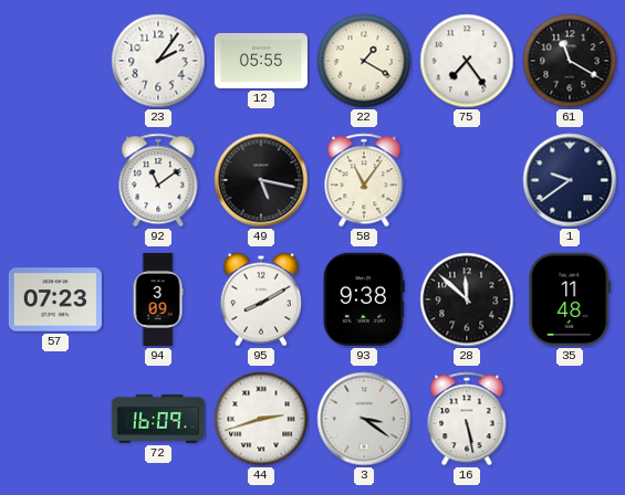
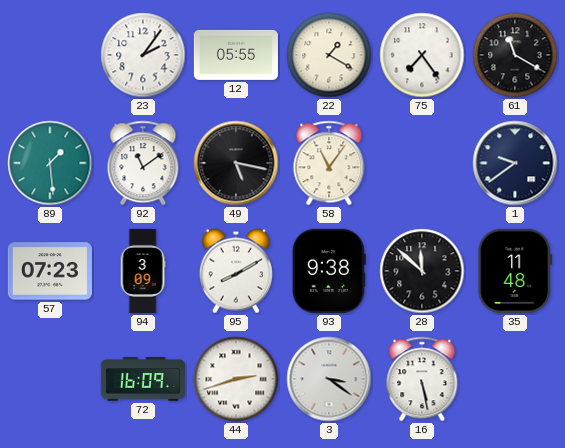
89: none -> 1:29
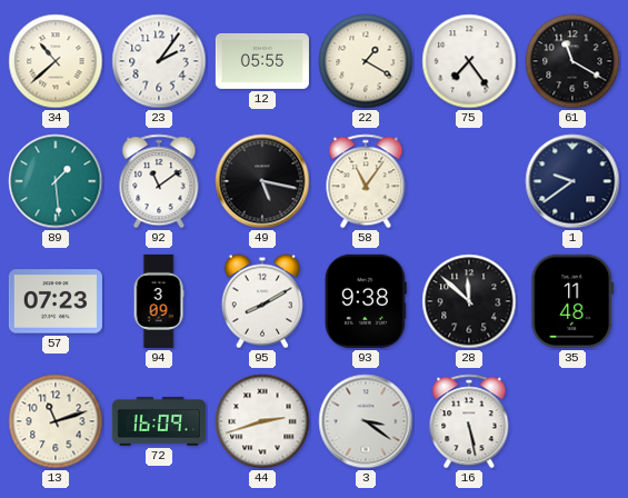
34: none -> 10:38
13: none -> 11:12
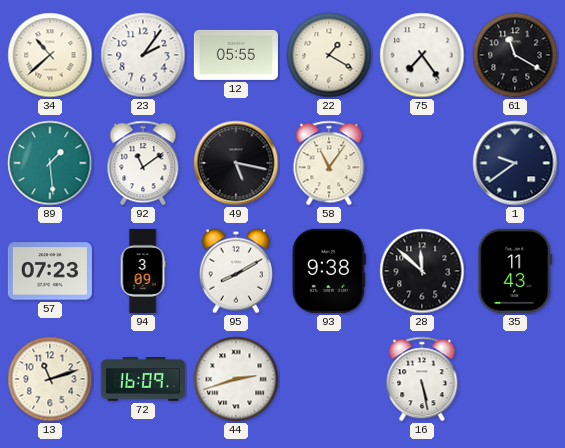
35: 11:48 -> 11:43
3: 3:21 -> none
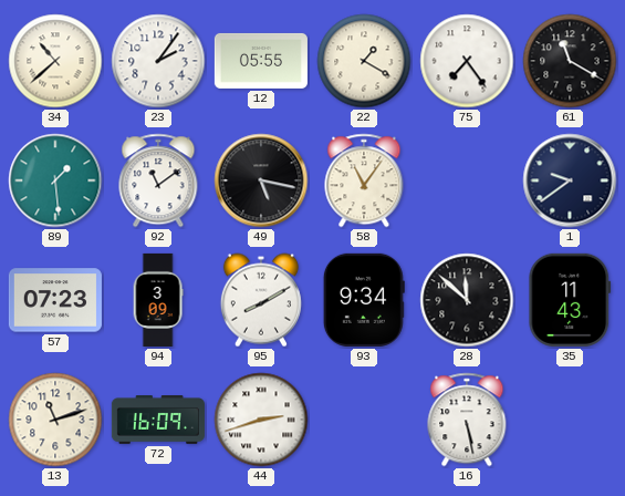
93: 9:38 -> 9:34
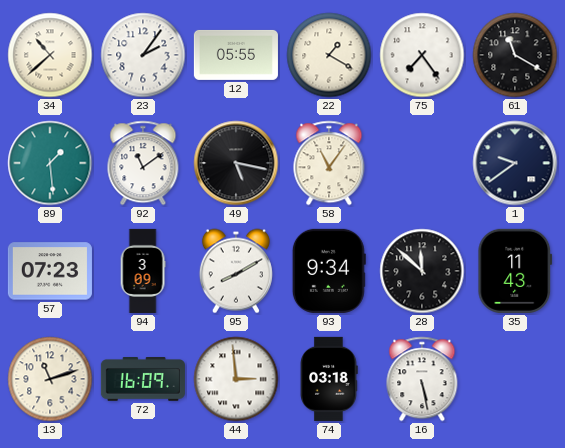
44: 2:42 -> 2:59
74: none -> 03:18
